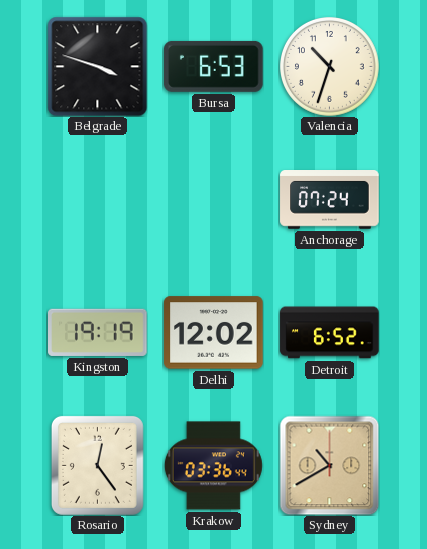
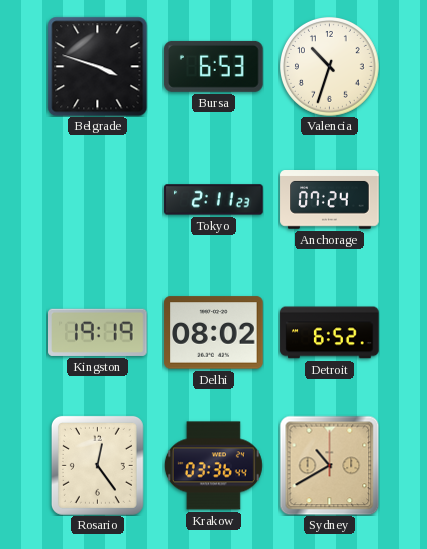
Tokyo: none -> 2:11
Delhi: 12:02 -> 08:02
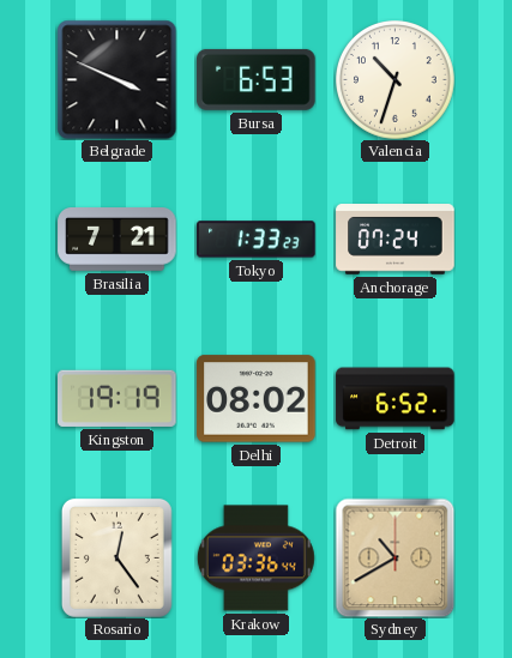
Belgrade: 3:48 -> 3:49
Brasilia: none -> 7:21
Tokyo: 2:11 -> 1:33
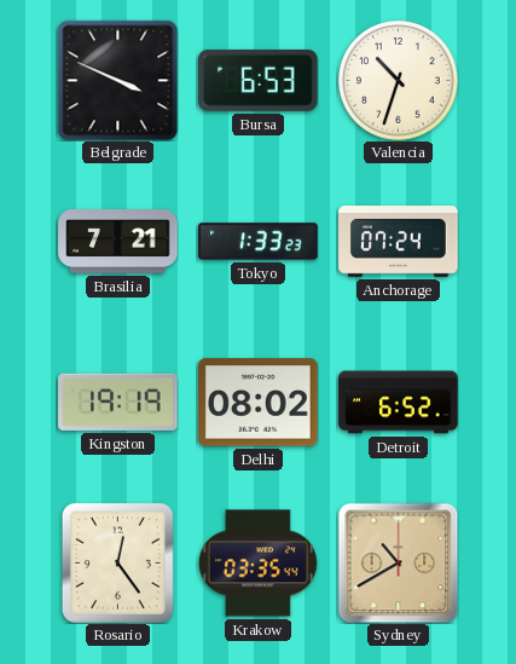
Krakow: 03:36 -> 03:35
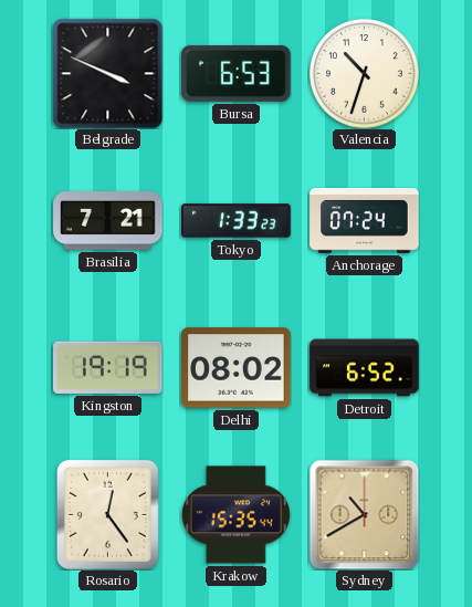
Krakow: 03:35 -> 15:35
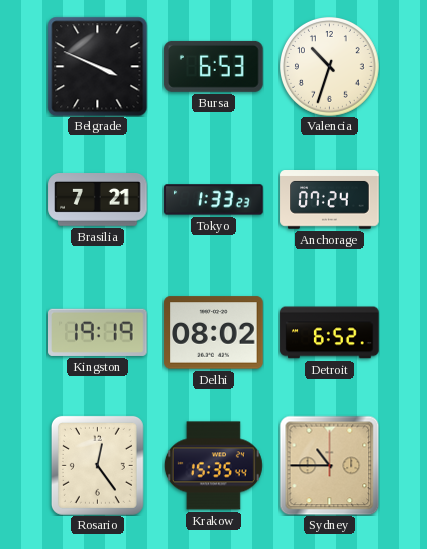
Sydney: 10:40 -> 10:45
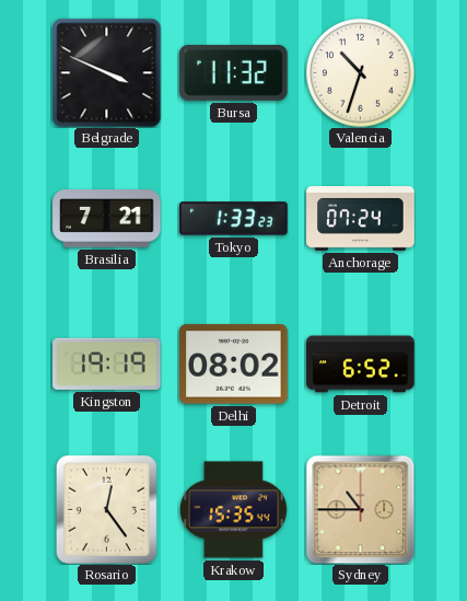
Bursa: 6:53 -> 11:32
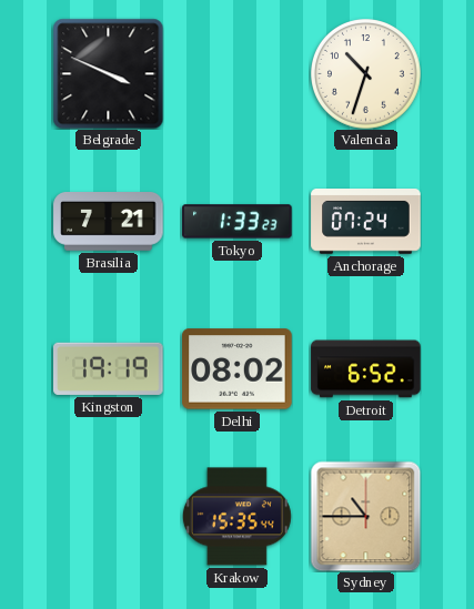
Bursa: 11:32 -> none
Rosario: 12:24 -> none
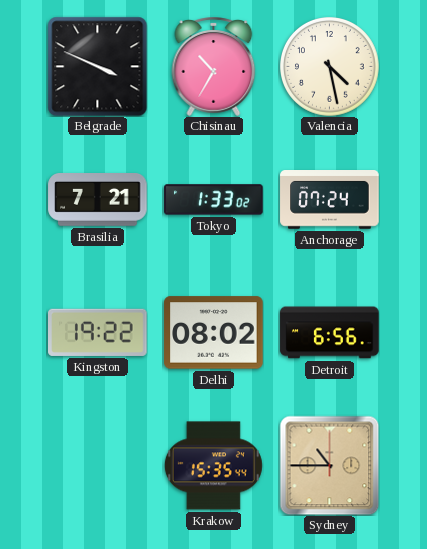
Chisinau: none -> 10:35
Valencia: 10:33 -> 4:28
Tokyo: 1:33:23 -> 1:33:02
Kingston: 19:19 -> 19:22
Detroit: 6:52 -> 6:56
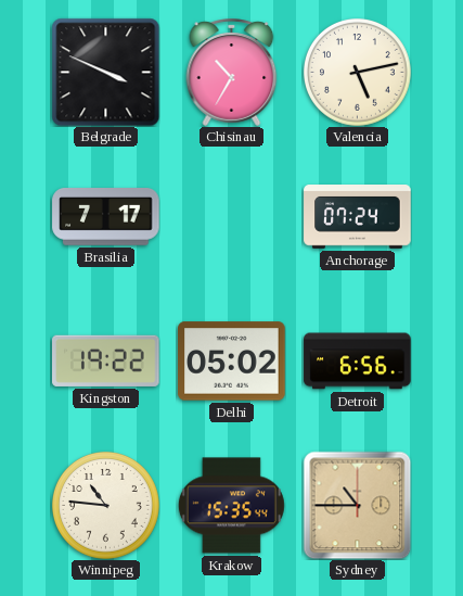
Valencia: 4:28 -> 5:13
Brasilia: 7:21 -> 7:17
Tokyo: 1:33 -> none
Delhi: 08:02 -> 05:02
Winnipeg: none -> 10:46
